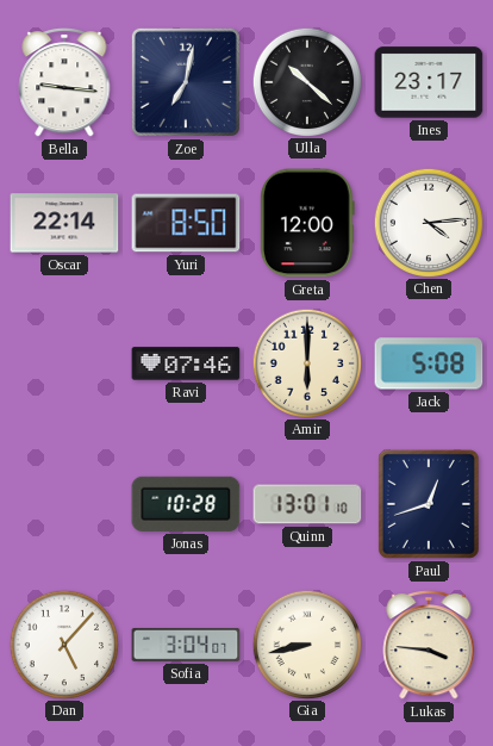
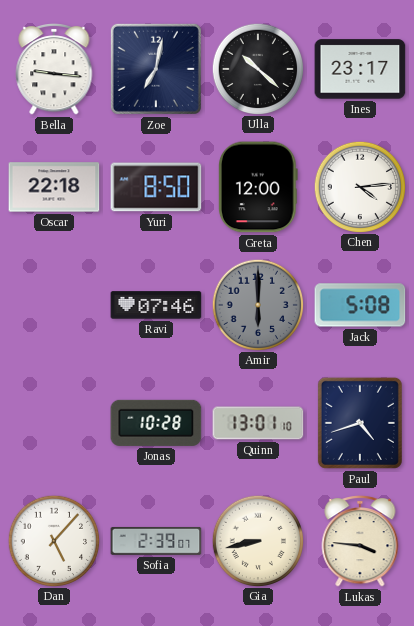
Oscar: 22:14 -> 22:18
Amir dial: cream -> grey
Paul: 12:42 -> 4:42
Sofia: 3:04 -> 2:39
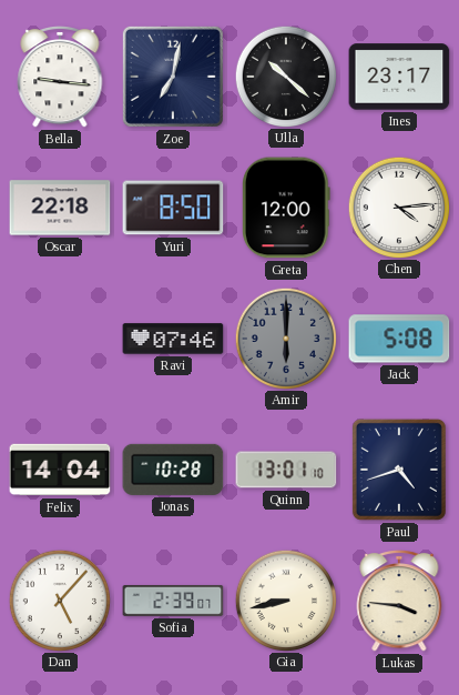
Felix: none -> 14:04
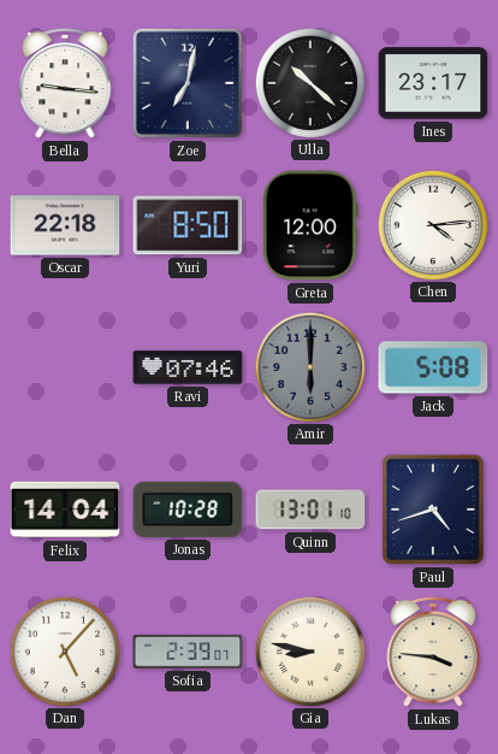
Gia: 8:43 -> 8:47
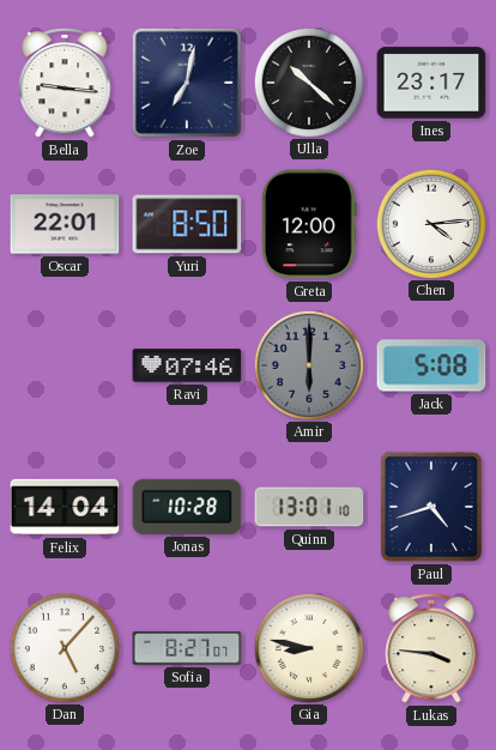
Oscar: 22:18 -> 22:01
Sofia: 2:39 -> 8:27
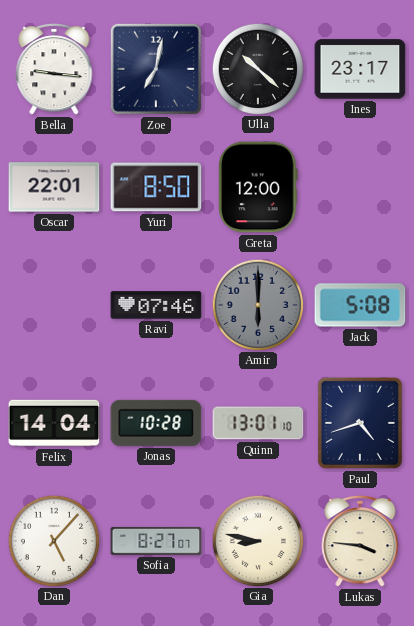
Chen: 4:14 -> none
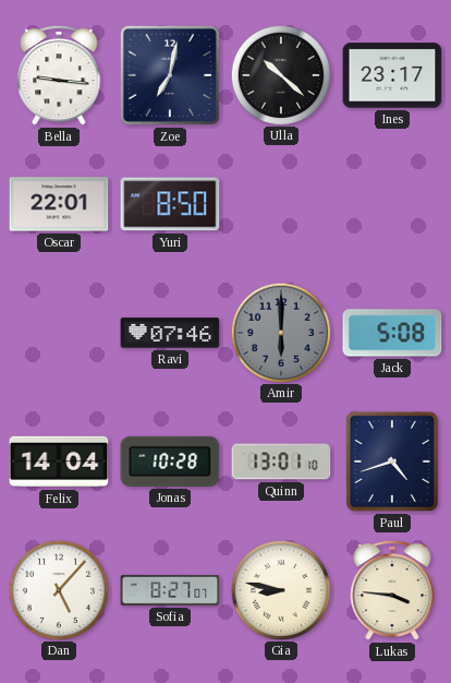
Greta: 12:00 -> none
